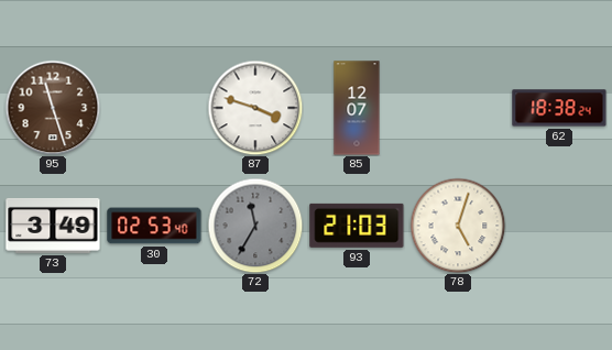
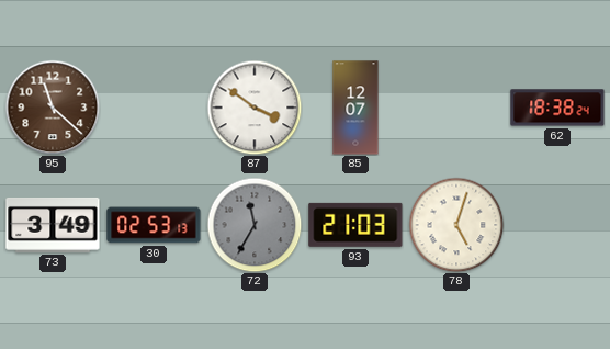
95: 11:27 -> 11:22
87: 3:48 -> 3:51
30: 02:53:40 -> 02:53:13
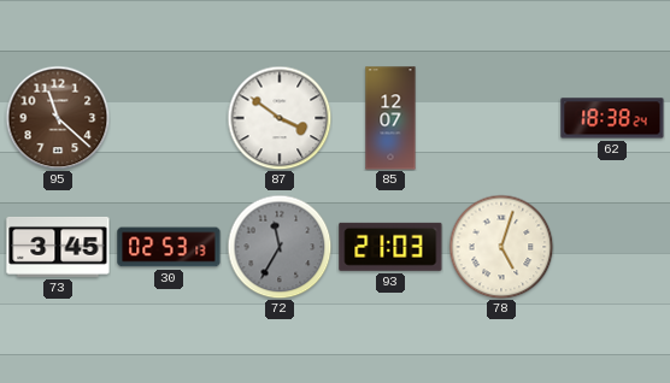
73: 3:49 -> 3:45
